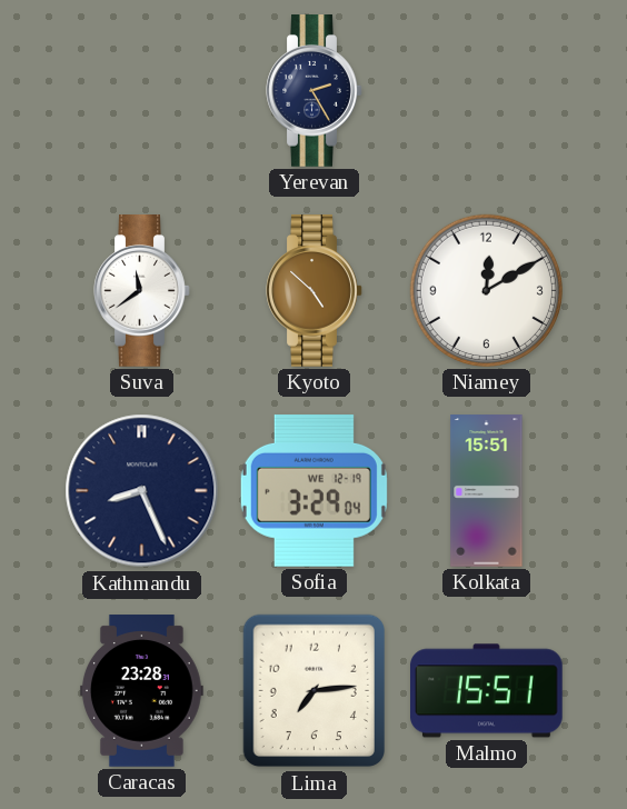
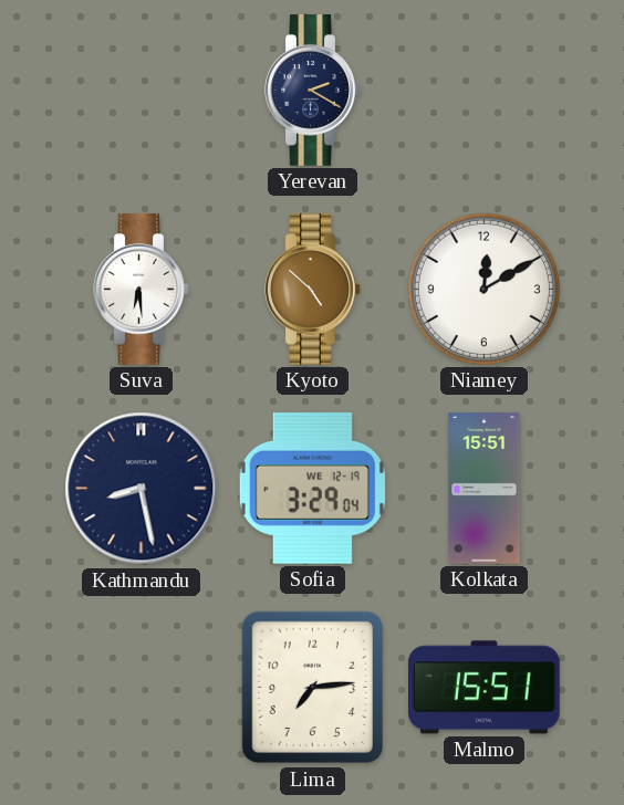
Yerevan: 2:25 -> 2:20
Suva: 11:39 -> 6:29
Kathmandu: 8:26 -> 8:28
Caracas: 23:28 -> none
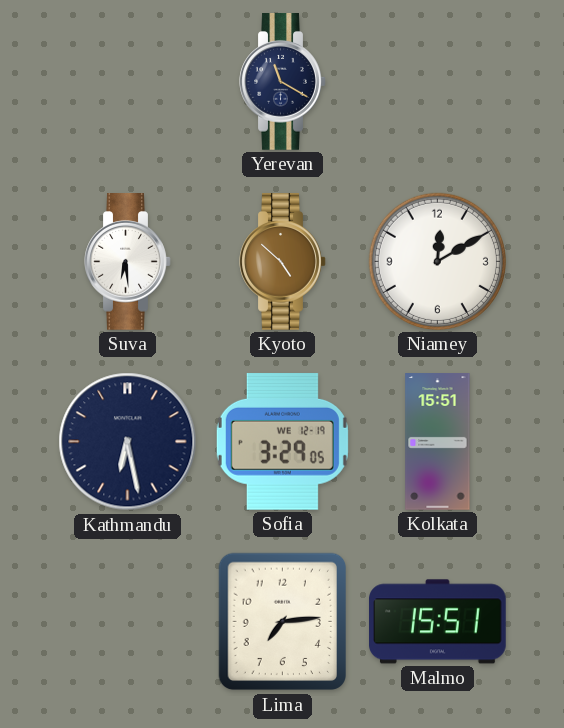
Yerevan: 2:20 -> 11:20
Kathmandu: 8:28 -> 6:28
Sofia: 3:29:04 -> 3:29:05
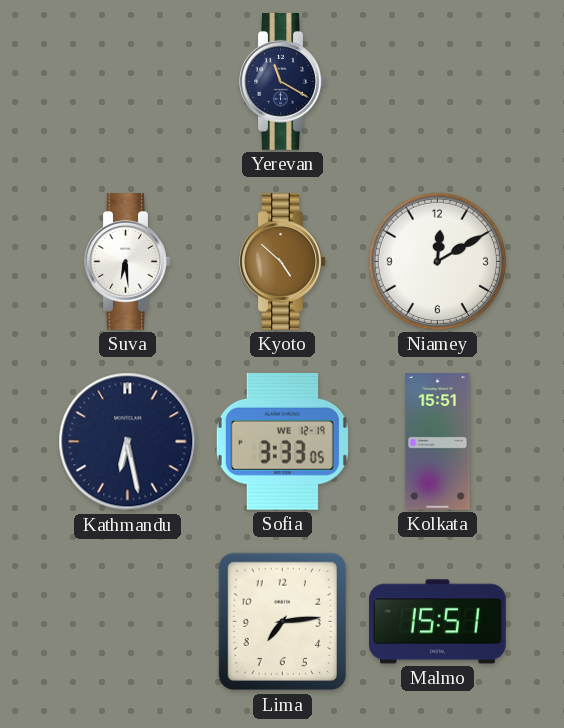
Sofia: 3:29 -> 3:33
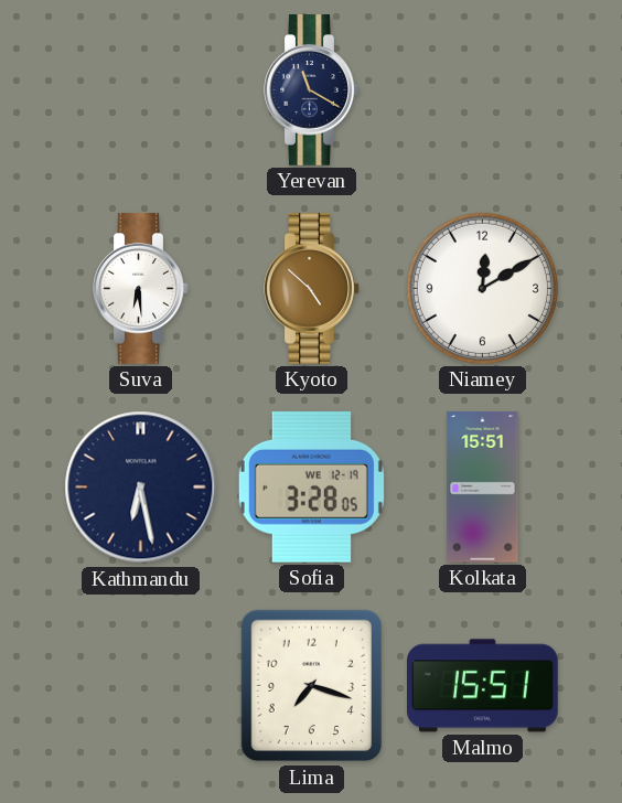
Sofia: 3:33 -> 3:28
Lima: 7:14 -> 7:18
